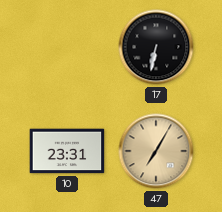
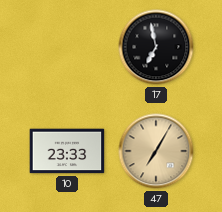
17: 6:32 -> 6:58
10: 23:31 -> 23:33
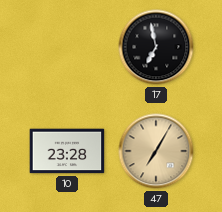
10: 23:33 -> 23:28
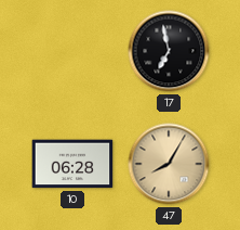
10: 23:28 -> 06:28
47: 7:05 -> 8:05
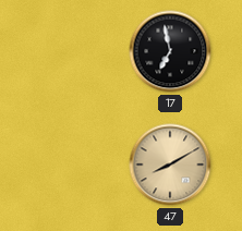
10: 06:28 -> none
47: 8:05 -> 8:10
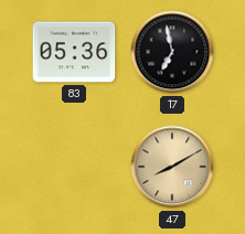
83: none -> 05:36
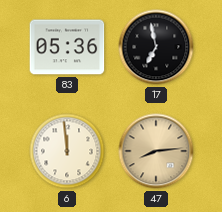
6: none -> 11:59
47: 8:10 -> 8:14
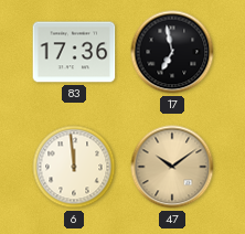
83: 05:36 -> 17:36
47: 8:14 -> 10:09
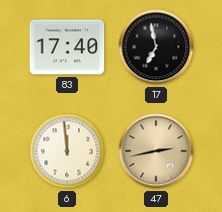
83: 17:36 -> 17:40
47: 10:09 -> 2:43
